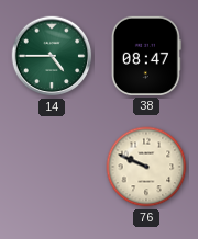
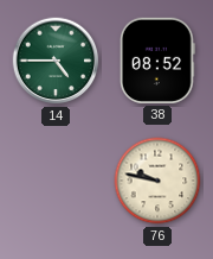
38: 08:47 -> 08:52
76: 9:49 -> 9:47
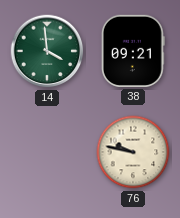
14: 4:45 -> 3:59
38: 08:52 -> 09:21
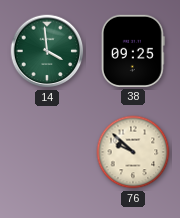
38: 09:21 -> 09:25
76: 9:47 -> 9:52
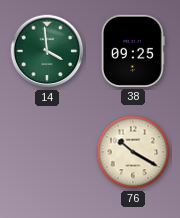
76: 9:52 -> 10:20
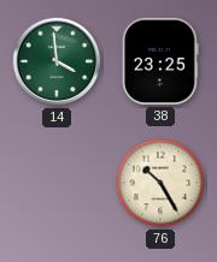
38: 09:25 -> 23:25
76: 10:20 -> 10:25
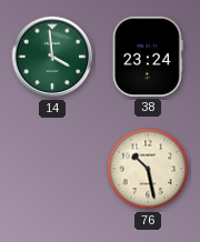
38: 23:25 -> 23:24
76: 10:25 -> 10:28
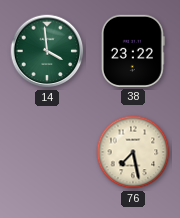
38: 23:24 -> 23:22
76: 10:28 -> 7:28
